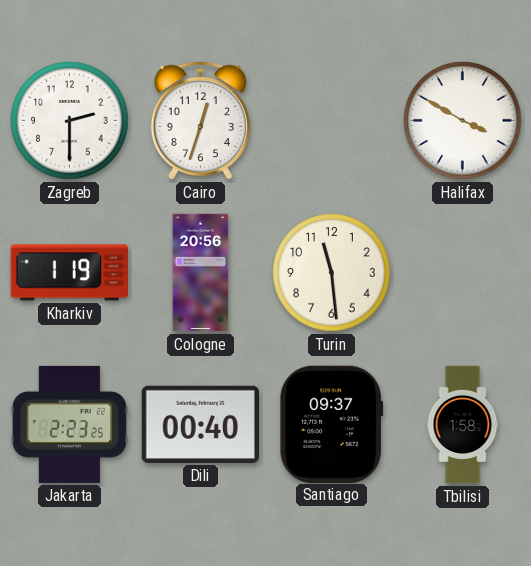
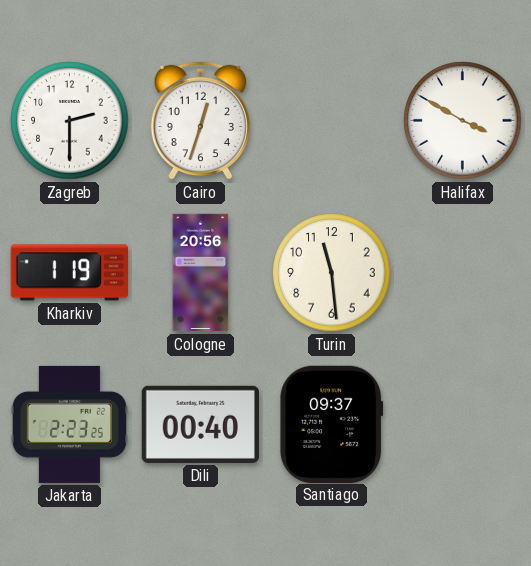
Tbilisi: 1:58 -> none
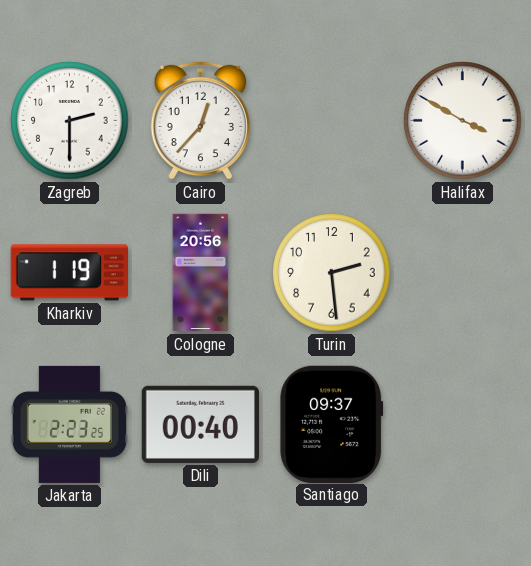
Cairo: 12:33 -> 12:37
Turin: 11:29 -> 2:29
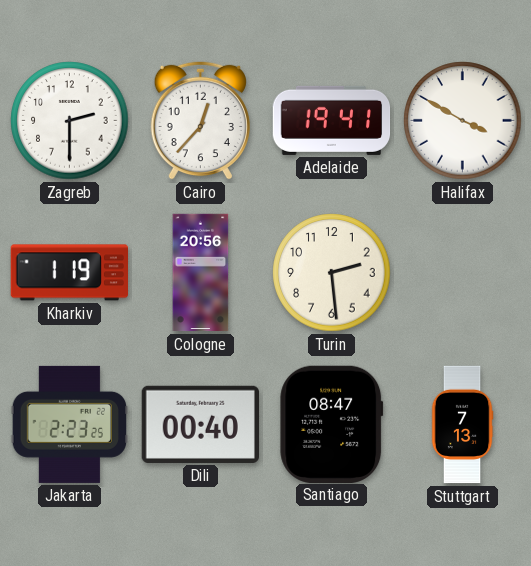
Adelaide: none -> 19:41
Santiago: 09:37 -> 08:47
Stuttgart: none -> 7:13
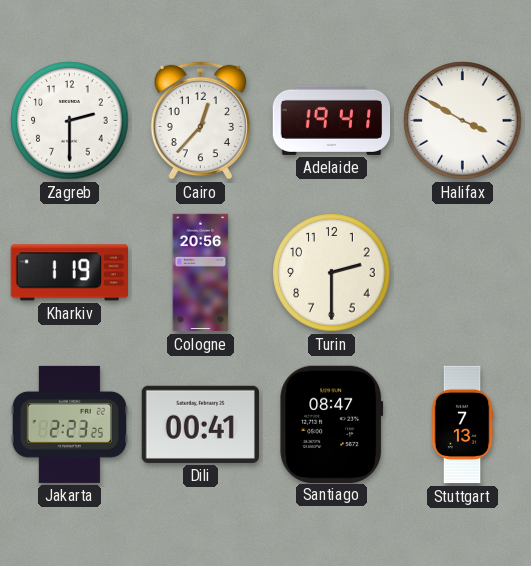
Turin: 2:29 -> 2:30
Dili: 00:40 -> 00:41
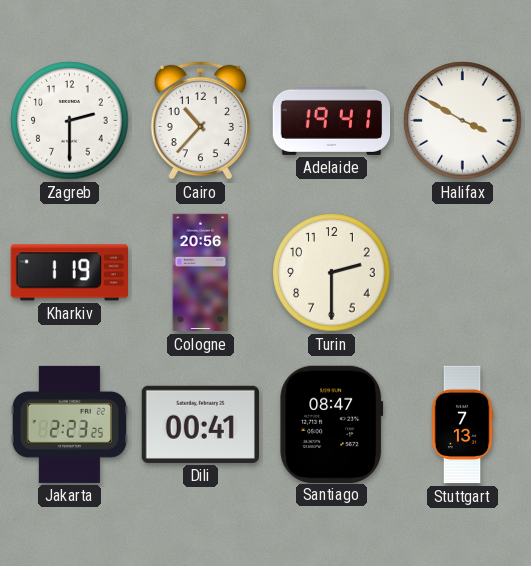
Cairo: 12:37 -> 10:37
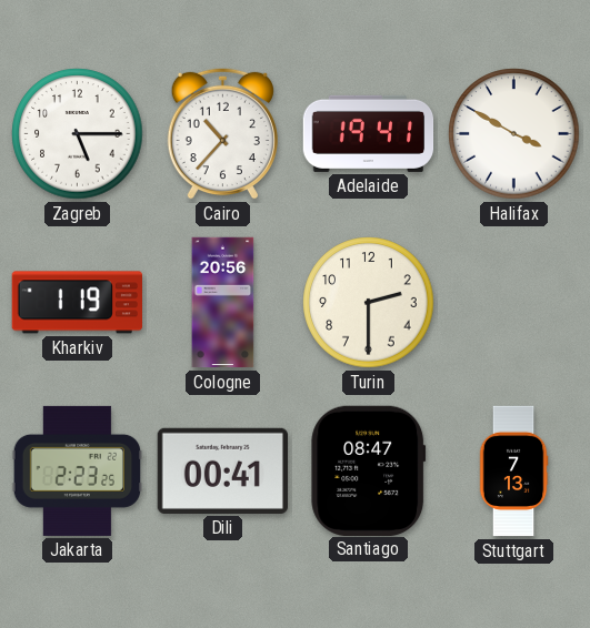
Zagreb: 2:30 -> 5:15
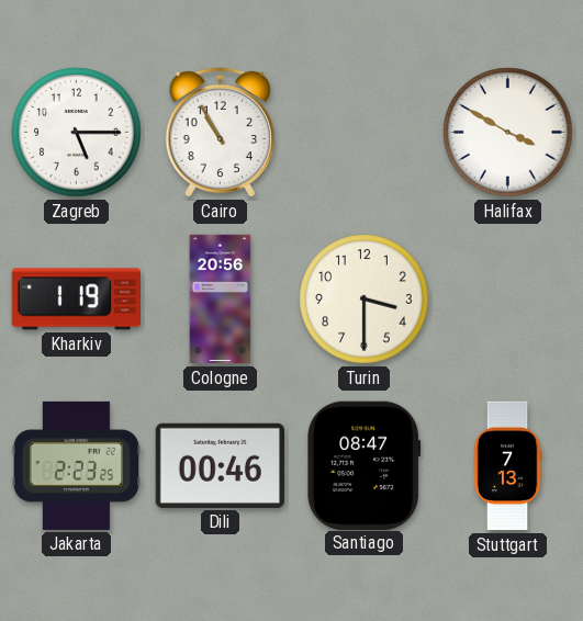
Cairo: 10:37 -> 10:55
Adelaide: 19:41 -> none
Turin: 2:30 -> 3:30
Dili: 00:41 -> 00:46
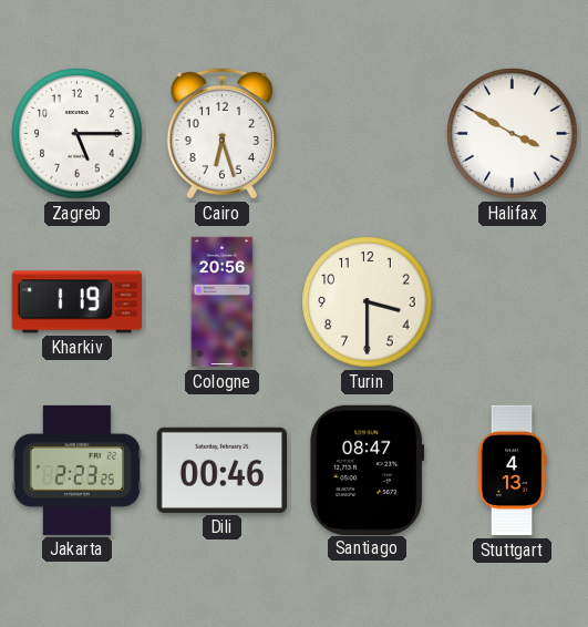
Cairo: 10:55 -> 6:27
Stuttgart: 7:13 -> 4:13
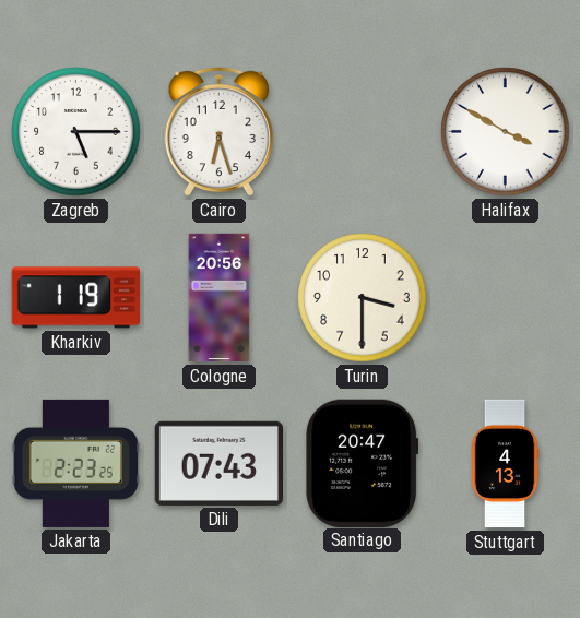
Dili: 00:46 -> 07:43
Santiago: 08:47 -> 20:47
